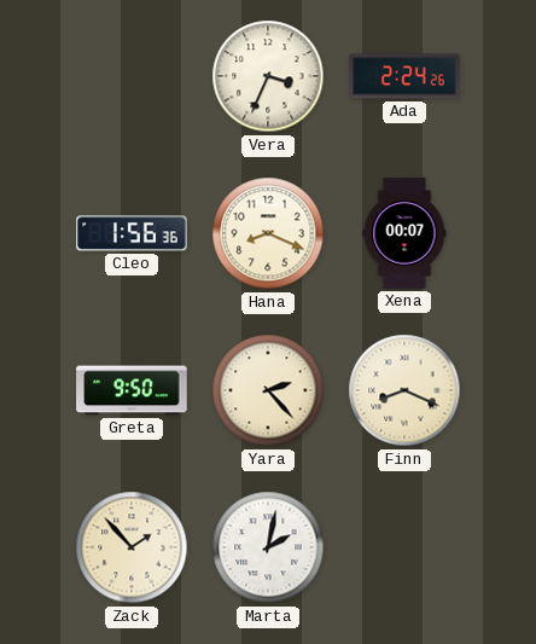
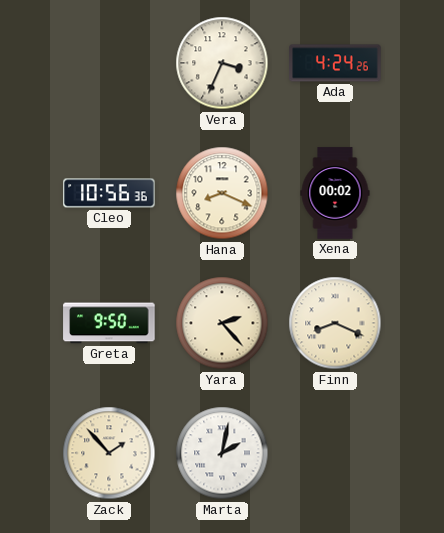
Ada: 2:24 -> 4:24
Cleo: 1:56 -> 10:56
Xena: 00:07 -> 00:02
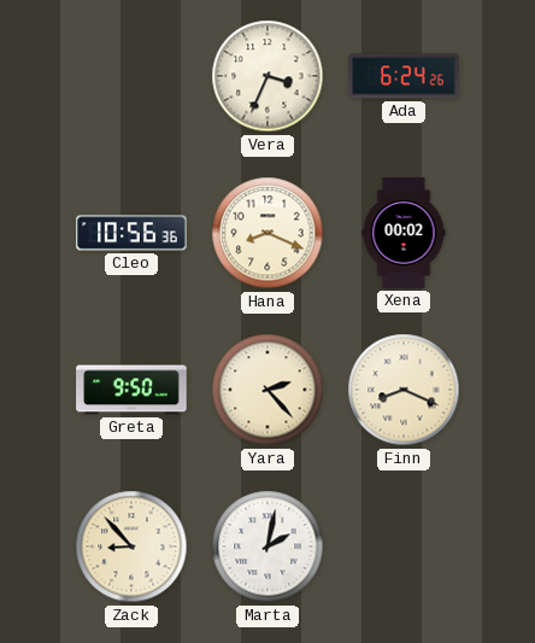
Ada: 4:24 -> 6:24
Zack: 1:53 -> 8:53
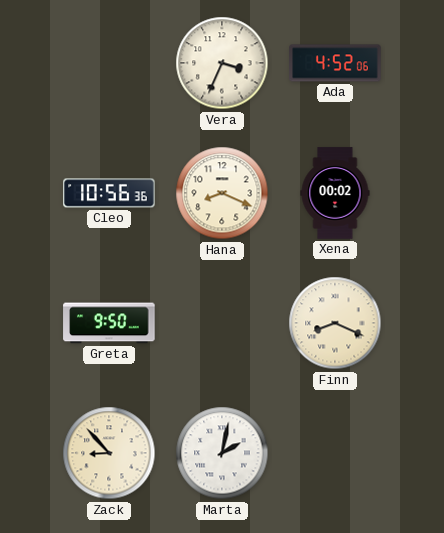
Ada: 6:24 -> 4:52
Yara: 2:23 -> none
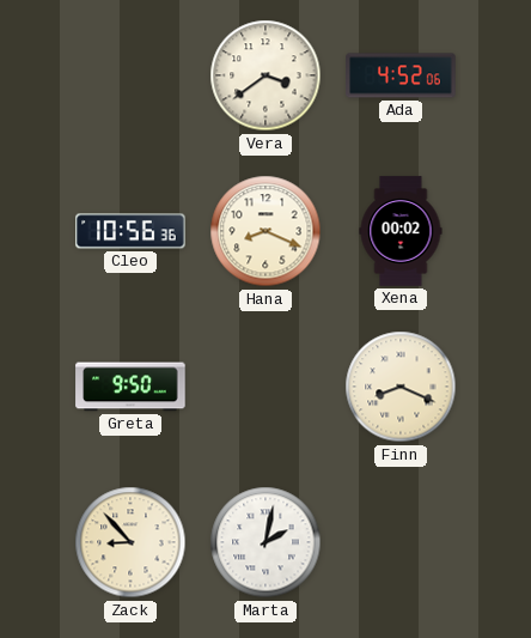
Vera: 3:34 -> 3:39
